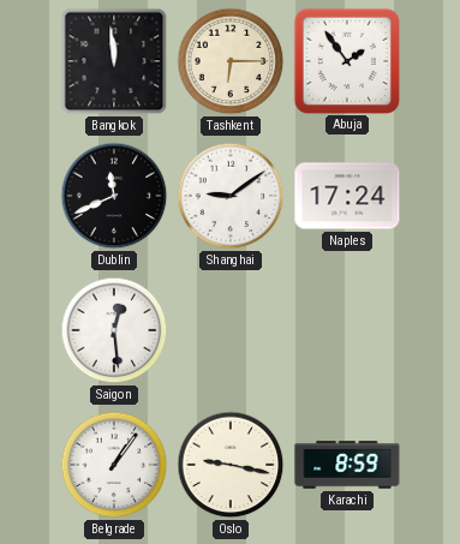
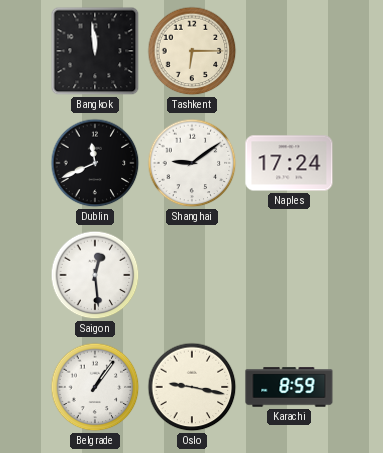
Abuja: 1:54 -> none
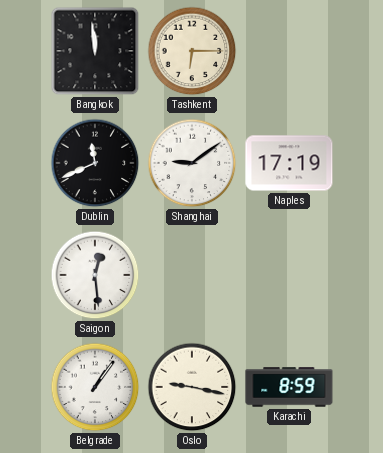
Naples: 17:24 -> 17:19
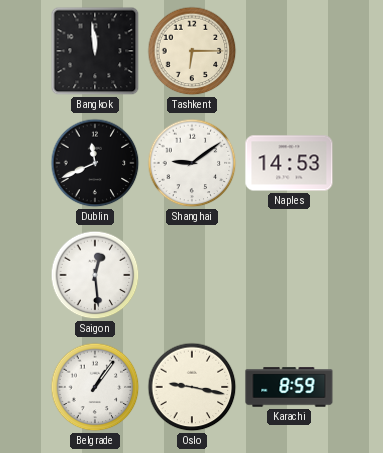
Naples: 17:19 -> 14:53
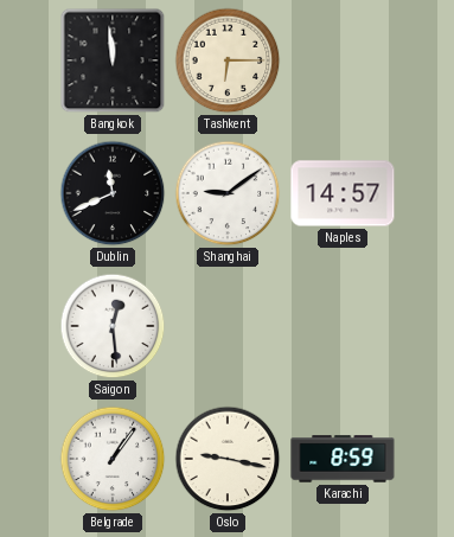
Naples: 14:53 -> 14:57
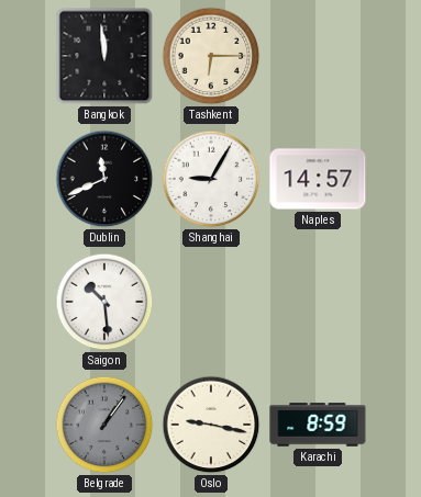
Shanghai: 9:09 -> 9:05
Saigon: 12:29 -> 10:29
Belgrade dial: white -> grey
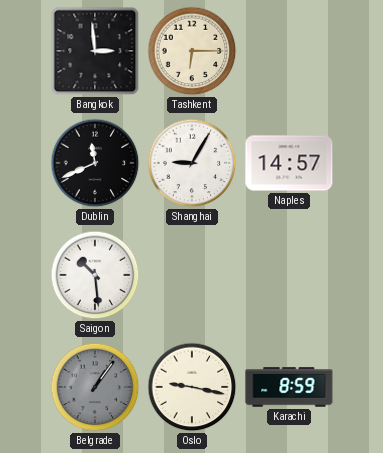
Bangkok: 11:59 -> 2:59
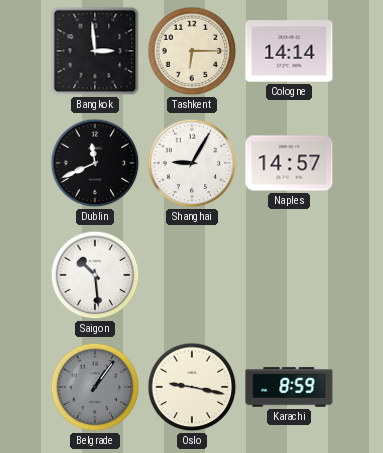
Cologne: none -> 14:14
